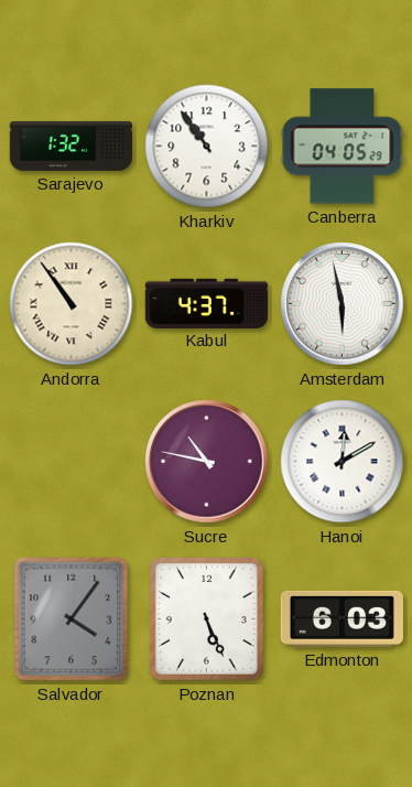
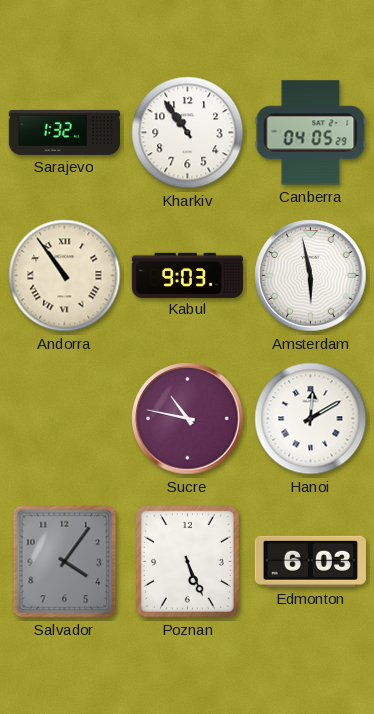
Kabul: 4:37 -> 9:03
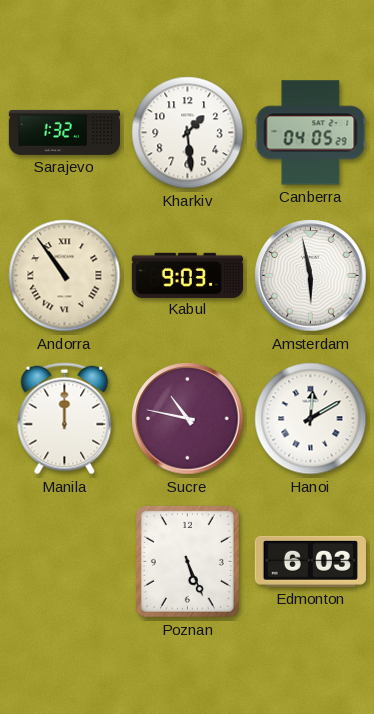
Kharkiv: 10:54 -> 1:29
Manila: none -> 12:00
Salvador: 4:06 -> none
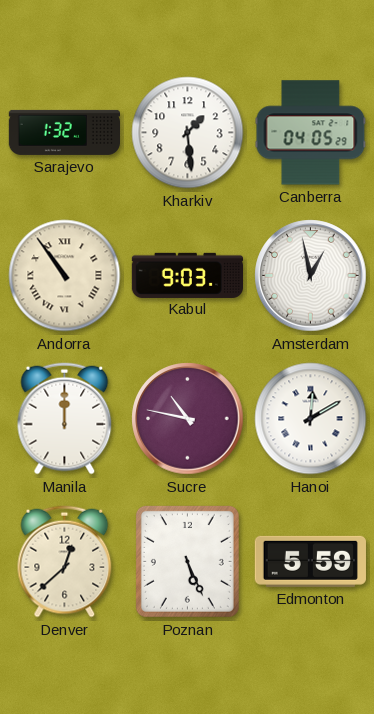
Amsterdam: 5:58 -> 12:58
Denver: none -> 12:38
Edmonton: 6:03 -> 5:59
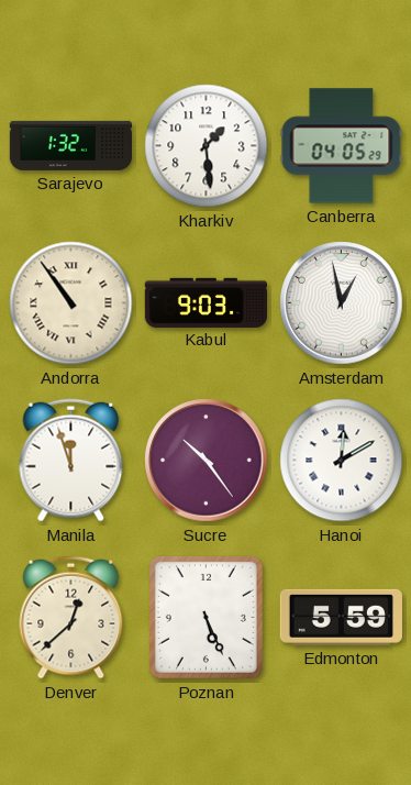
Manila: 12:00 -> 11:57
Sucre: 10:47 -> 10:24
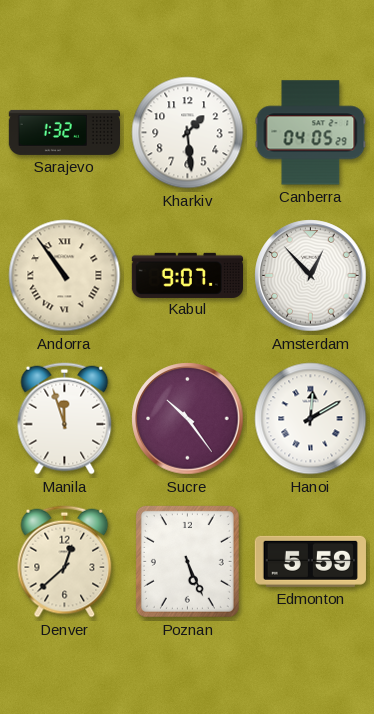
Kabul: 9:03 -> 9:07
Amsterdam: 12:58 -> 12:53
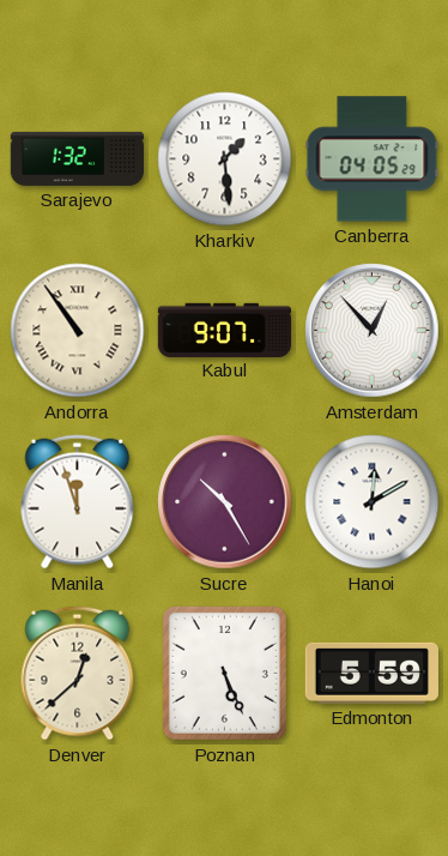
Sucre: 10:24 -> 10:25
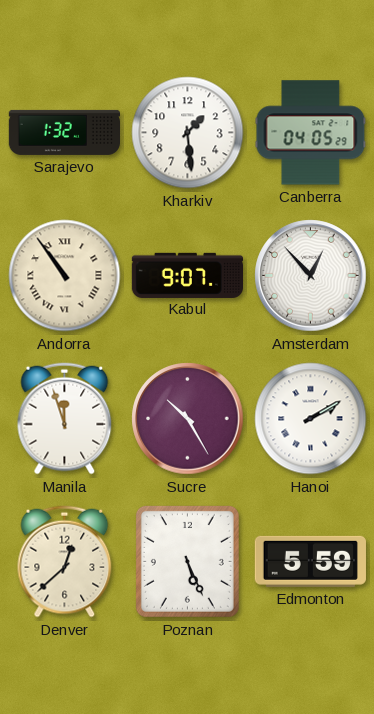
Hanoi: 12:10 -> 2:10
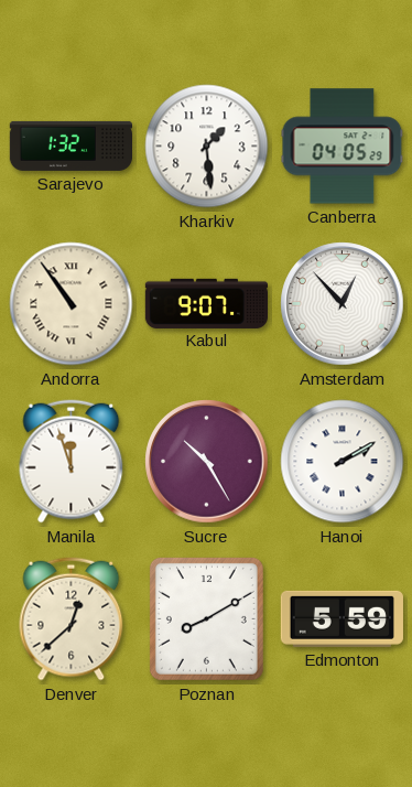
Poznan: 5:26 -> 8:10
